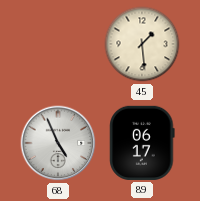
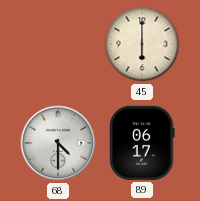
45: 1:29 -> 6:00
68: 4:56 -> 4:30
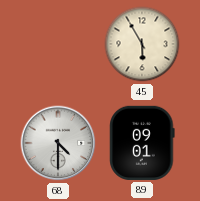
45: 6:00 -> 5:55
89: 06:17 -> 09:01
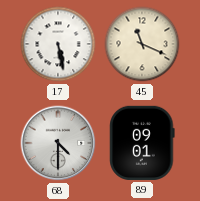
17: none -> 5:28
45: 5:55 -> 11:19
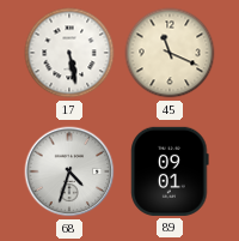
68: 4:30 -> 4:33
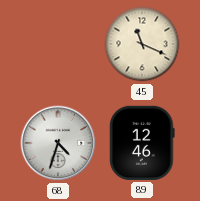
17: 5:28 -> none
89: 09:01 -> 12:46
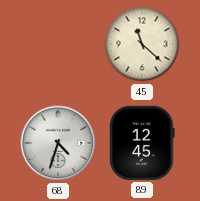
45: 11:19 -> 11:22
89: 12:46 -> 12:45
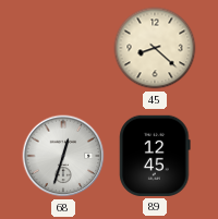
45: 11:22 -> 8:22
68: 4:33 -> 12:33
